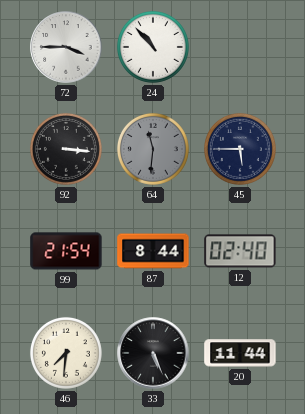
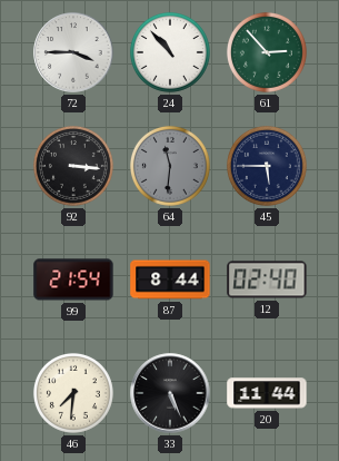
61: none -> 2:53
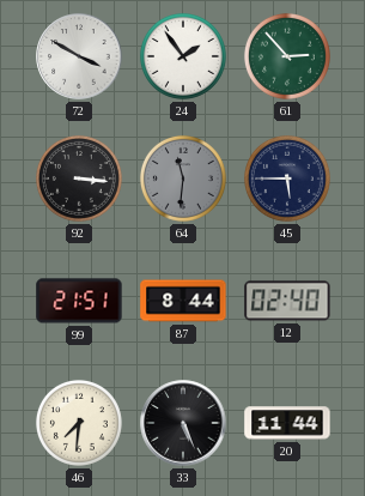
72: 3:45 -> 3:50
24: 10:53 -> 1:54
99: 21:54 -> 21:51
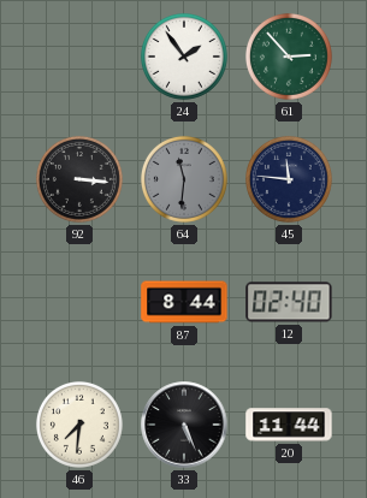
72: 3:50 -> none
45: 5:45 -> 11:46
99: 21:51 -> none
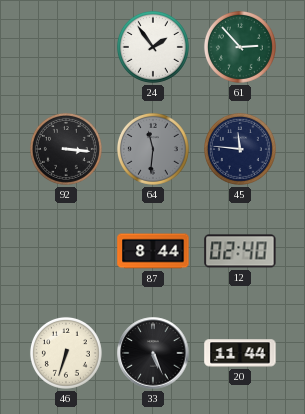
46: 7:31 -> 6:33
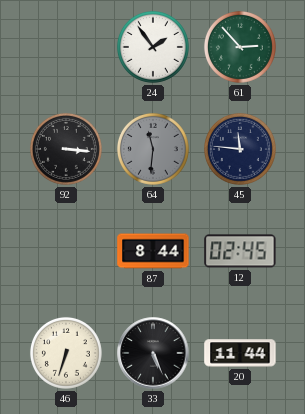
12: 02:40 -> 02:45
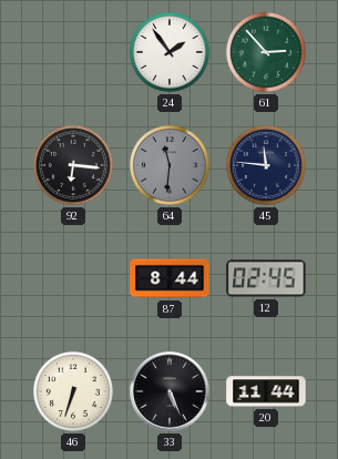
92: 3:16 -> 6:16
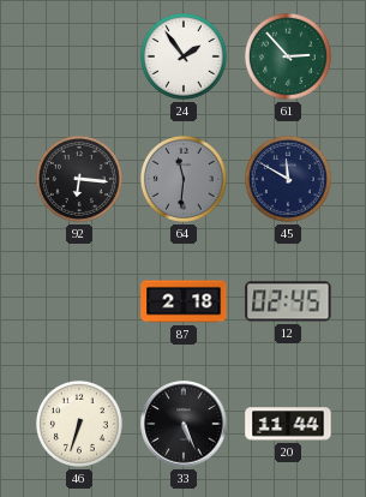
45: 11:46 -> 11:50
87: 8:44 -> 2:18
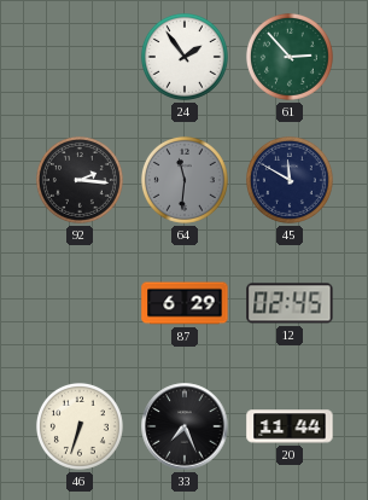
92: 6:16 -> 2:16
87: 2:18 -> 6:29
33: 5:26 -> 7:26
